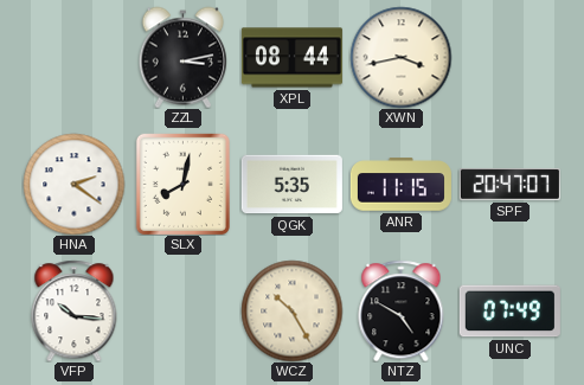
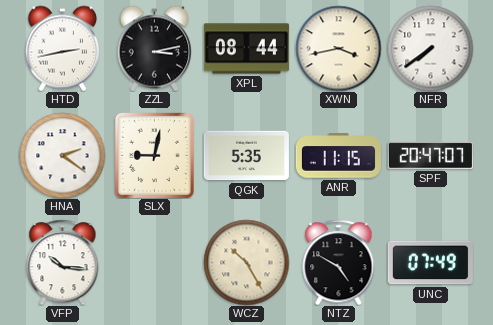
HTD: none -> 2:43
NFR: none -> 7:39
SLX: 8:02 -> 9:02
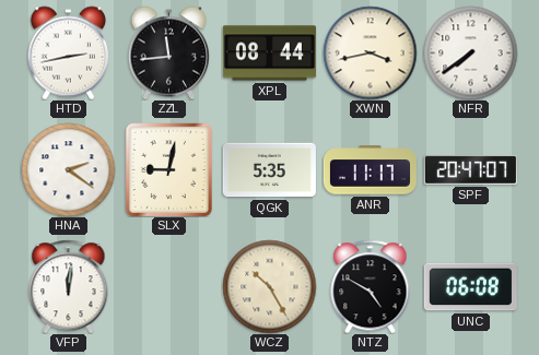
ZZL: 3:13 -> 11:44
ANR: 11:15 -> 11:17
VFP: 10:16 -> 12:01
UNC: 07:49 -> 06:08
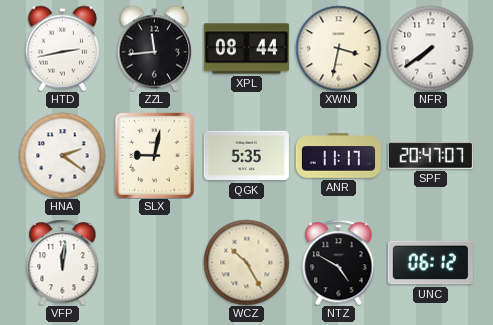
XWN: 3:43 -> 3:32
UNC: 06:08 -> 06:12
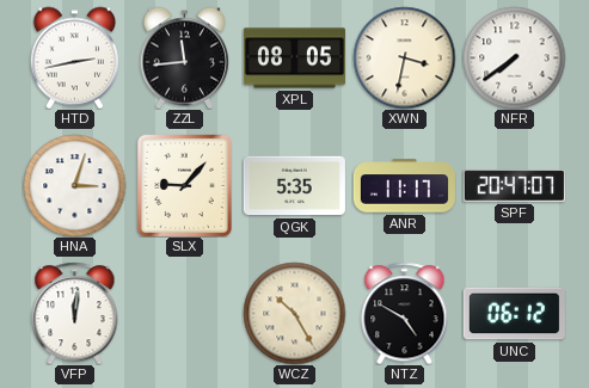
XPL: 08:44 -> 08:05
HNA: 2:21 -> 3:03
SLX: 9:02 -> 9:07
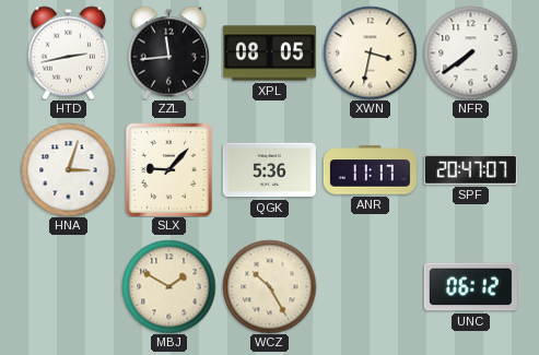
QGK: 5:35 -> 5:36
VFP: 12:01 -> none
MBJ: none -> 1:50
NTZ: 4:50 -> none
